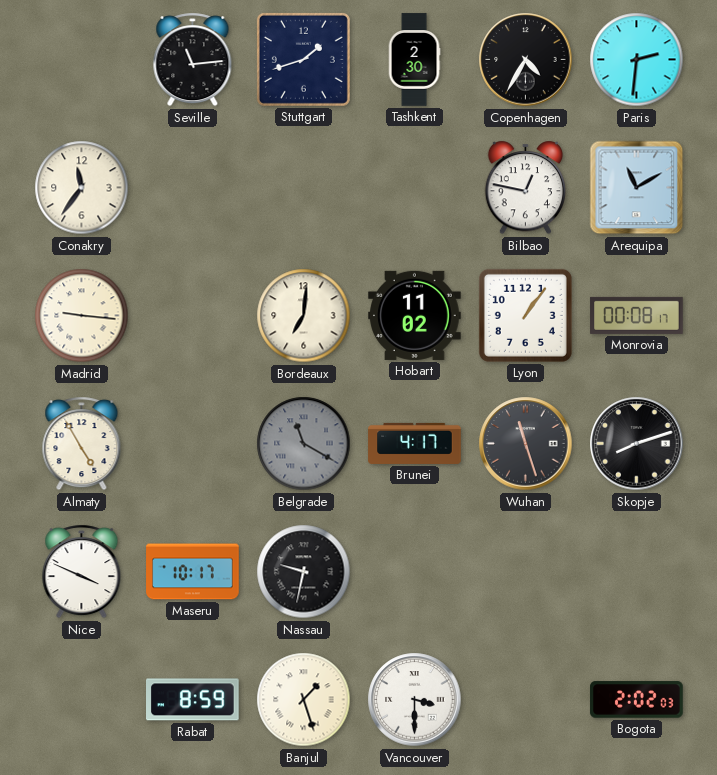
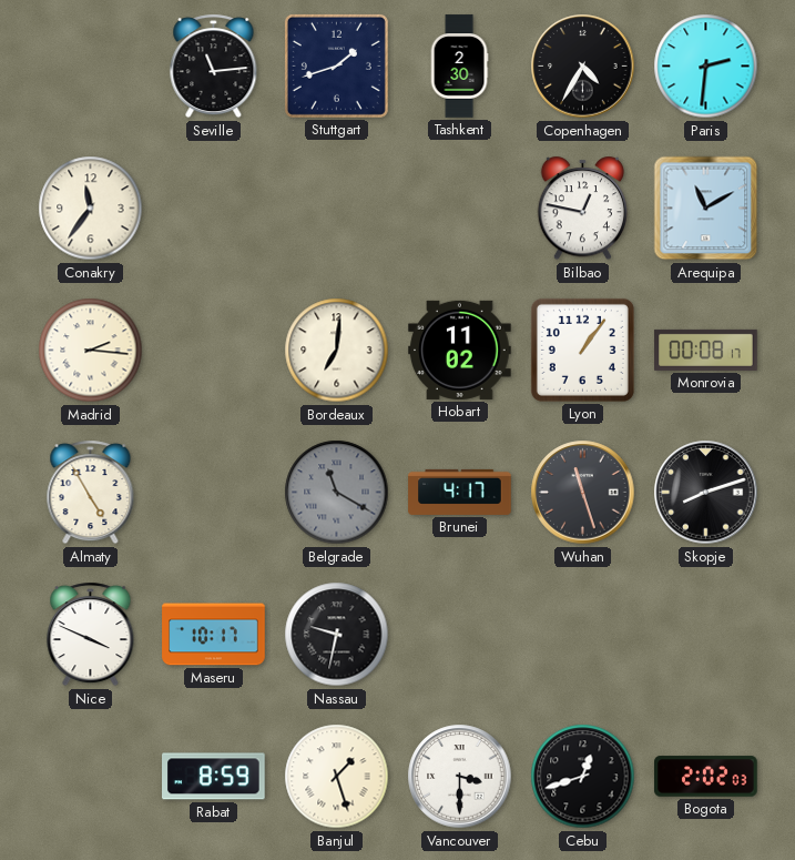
Madrid: 9:16 -> 2:16
Cebu: none -> 12:42
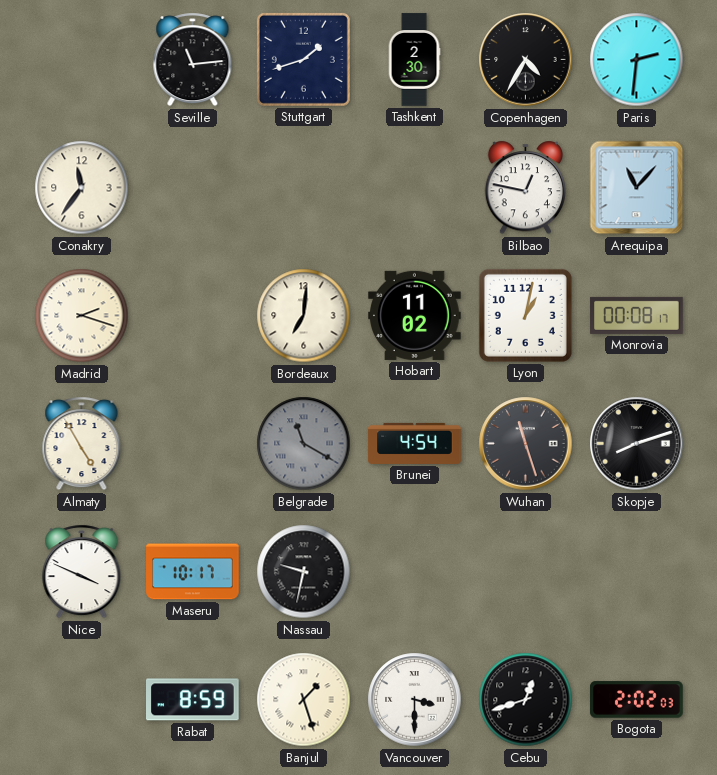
Arequipa: 11:10 -> 11:07
Madrid: 2:16 -> 2:18
Lyon: 1:06 -> 1:02
Brunei: 4:17 -> 4:54
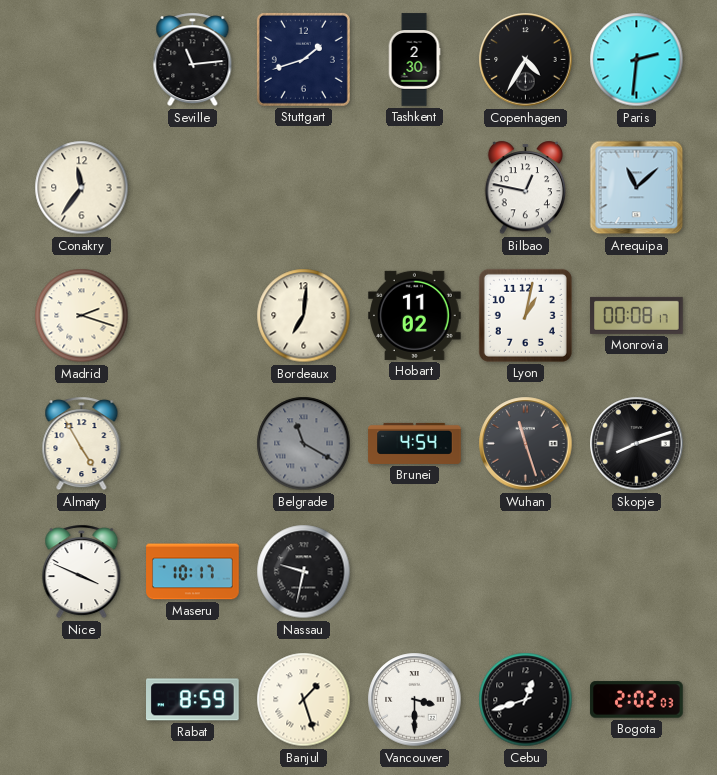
Arequipa: 11:07 -> 11:08
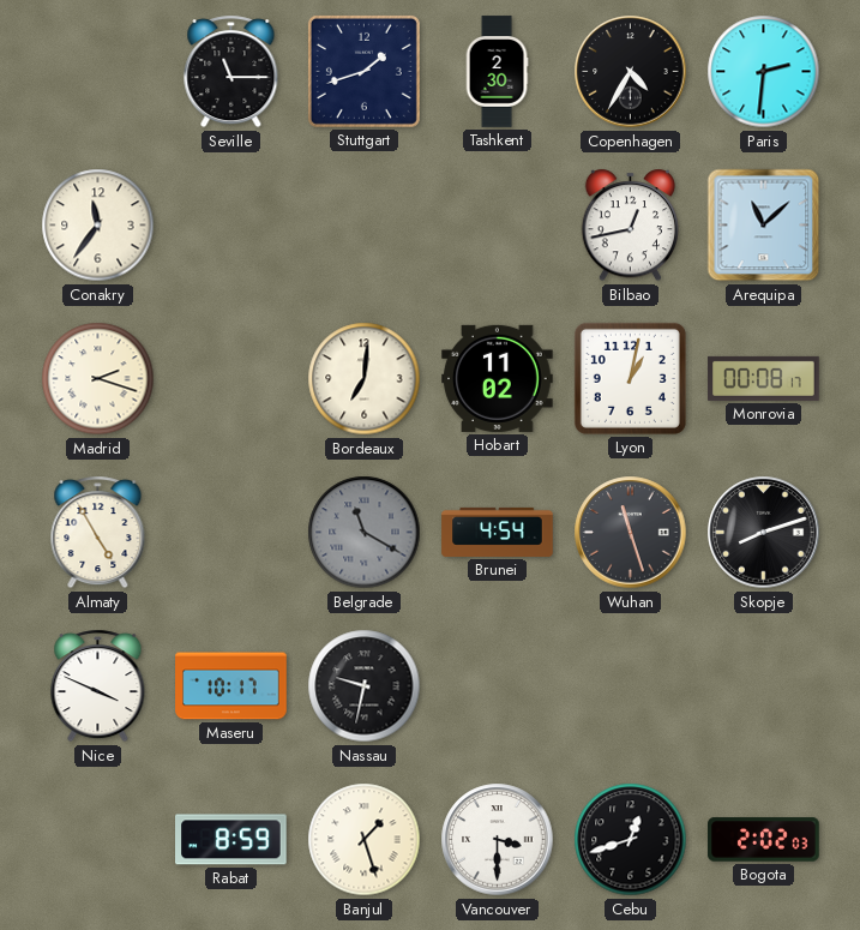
Seville: 11:14 -> 11:15
Bilbao: 12:47 -> 12:43
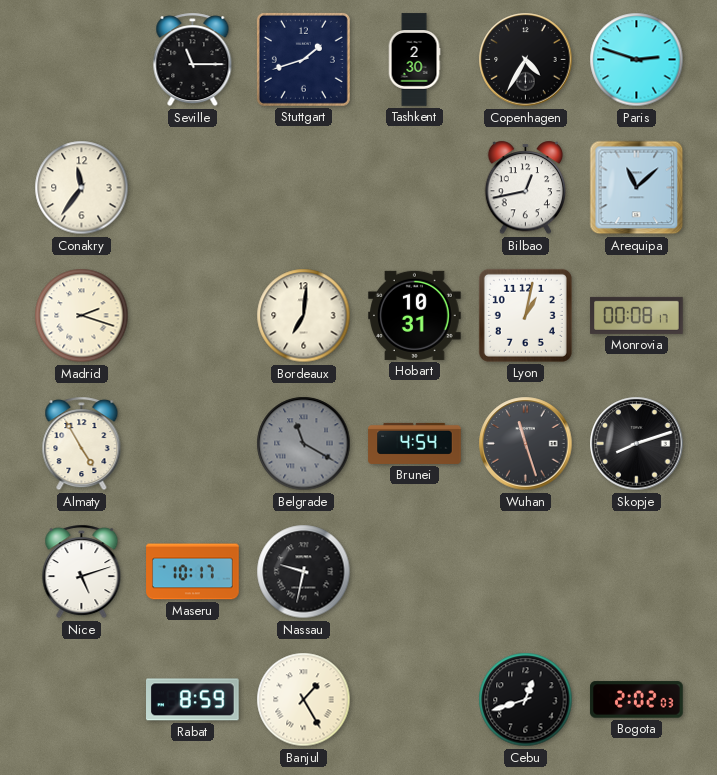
Paris: 2:31 -> 2:48
Hobart: 11:02 -> 10:31
Nice: 3:49 -> 5:12
Banjul: 1:27 -> 1:25
Vancouver: 3:30 -> none
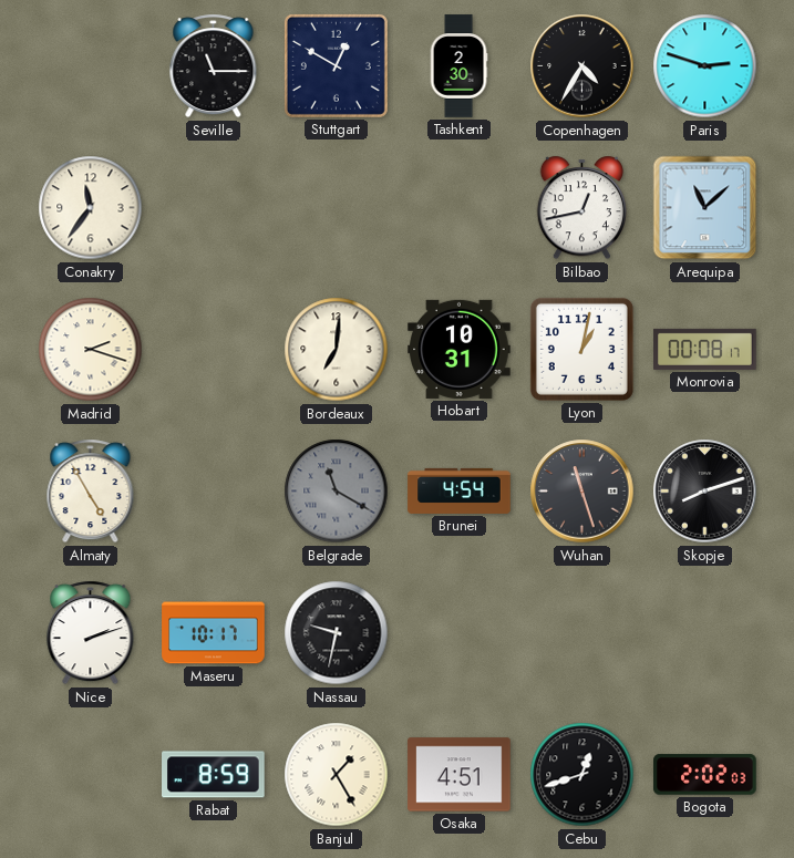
Stuttgart: 1:42 -> 12:50
Nice: 5:12 -> 2:12
Osaka: none -> 4:51
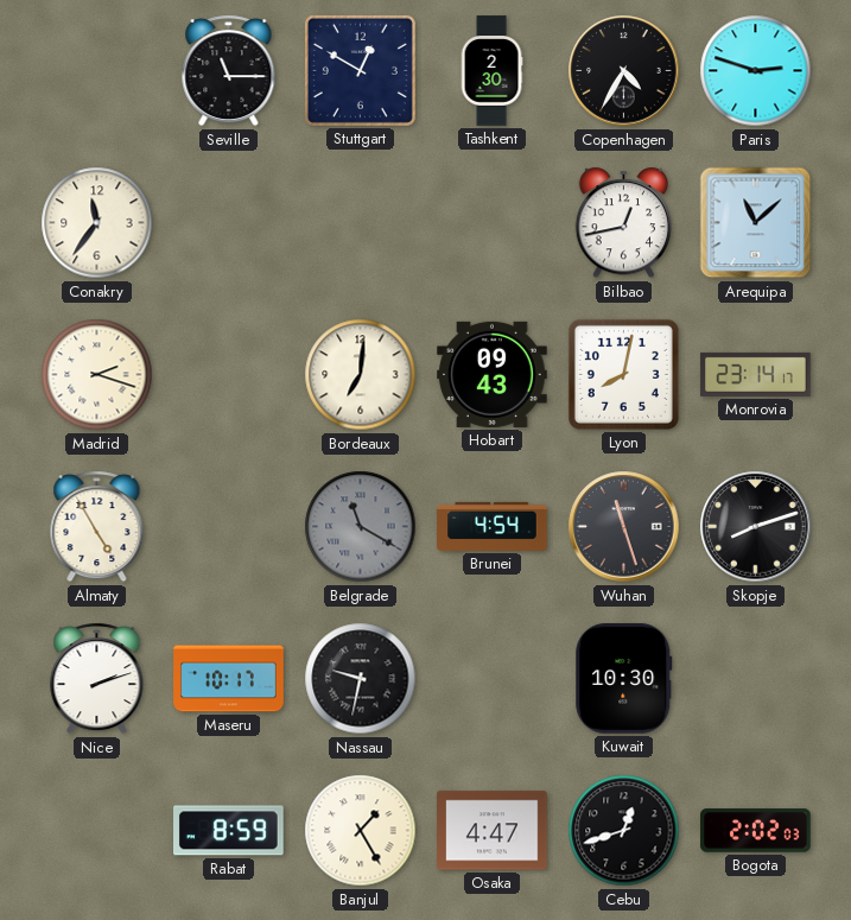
Hobart: 10:31 -> 09:43
Lyon: 1:02 -> 8:02
Monrovia: 00:08 -> 23:14
Kuwait: none -> 10:30
Osaka: 4:51 -> 4:47
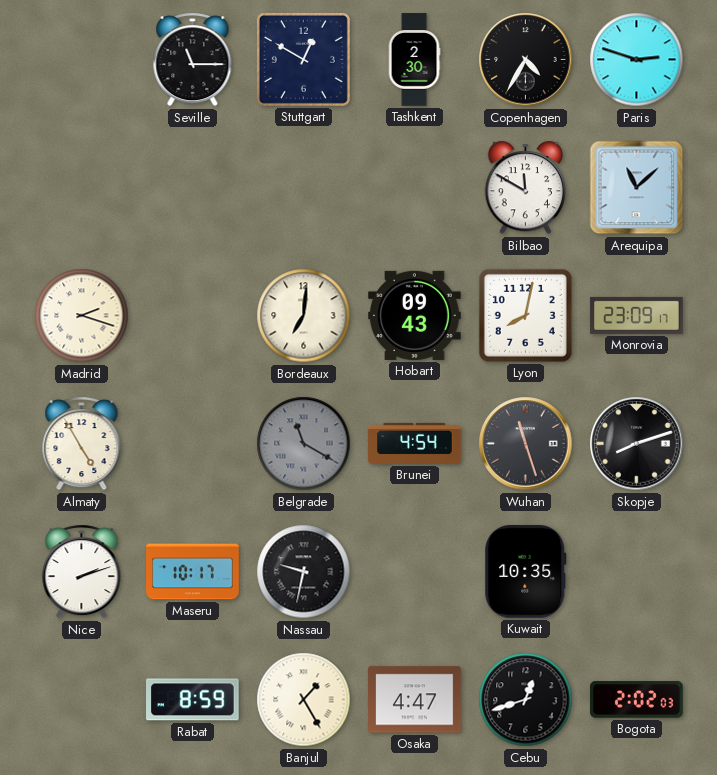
Conakry: 11:36 -> none
Bilbao: 12:43 -> 11:50
Monrovia: 23:14 -> 23:09
Kuwait: 10:30 -> 10:35
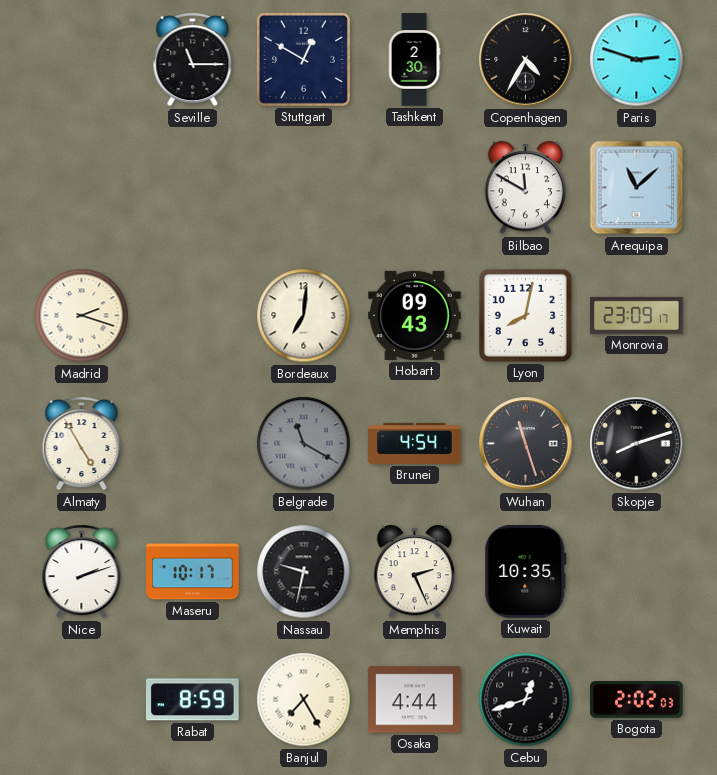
Memphis: none -> 2:26
Banjul: 1:25 -> 7:25
Osaka: 4:47 -> 4:44
